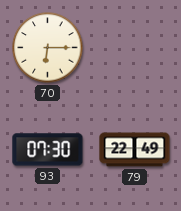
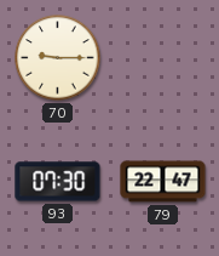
70: 6:15 -> 9:15
79: 22:49 -> 22:47
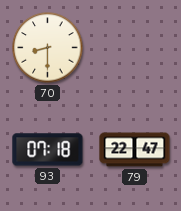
70: 9:15 -> 8:30
93: 07:30 -> 07:18
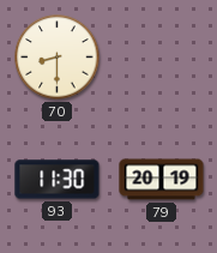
93: 07:18 -> 11:30
79: 22:47 -> 20:19
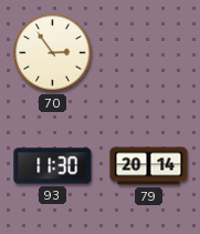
70: 8:30 -> 2:54
79: 20:19 -> 20:14
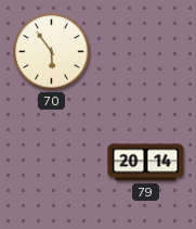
70: 2:54 -> 5:54
93: 11:30 -> none
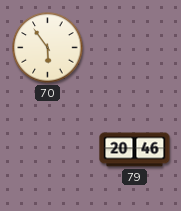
79: 20:14 -> 20:46
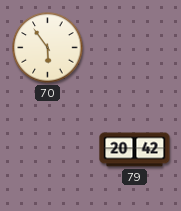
79: 20:46 -> 20:42
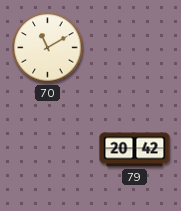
70: 5:54 -> 11:10
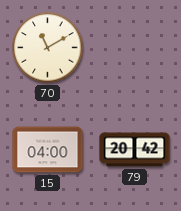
15: none -> 04:00
